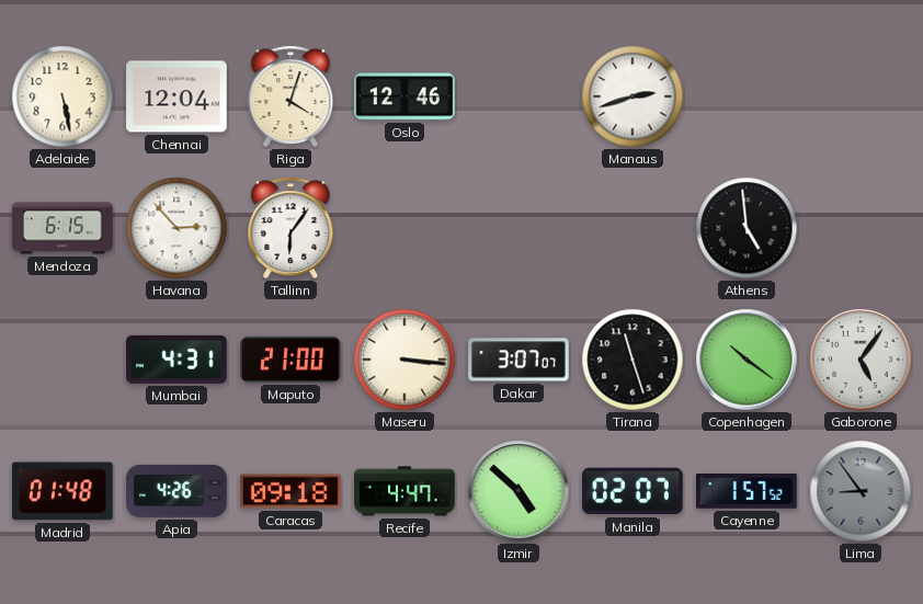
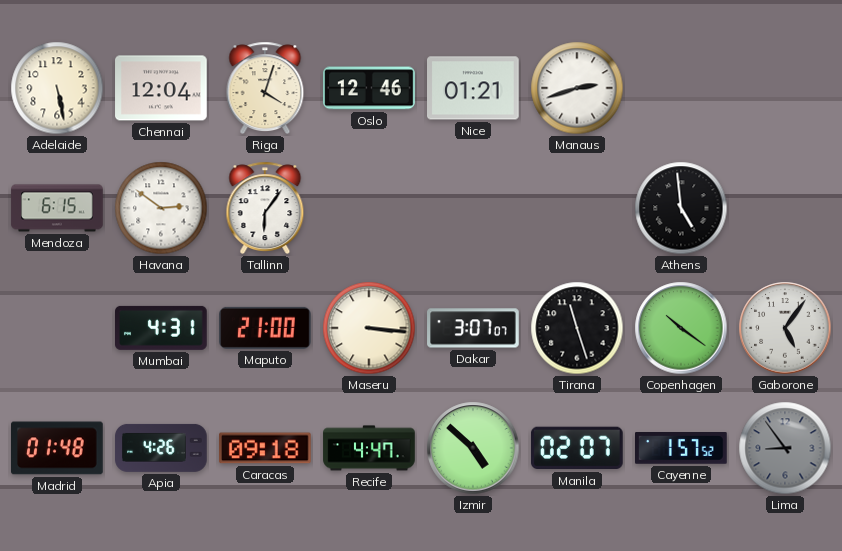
Nice: none -> 01:21
Havana: 2:53 -> 2:51
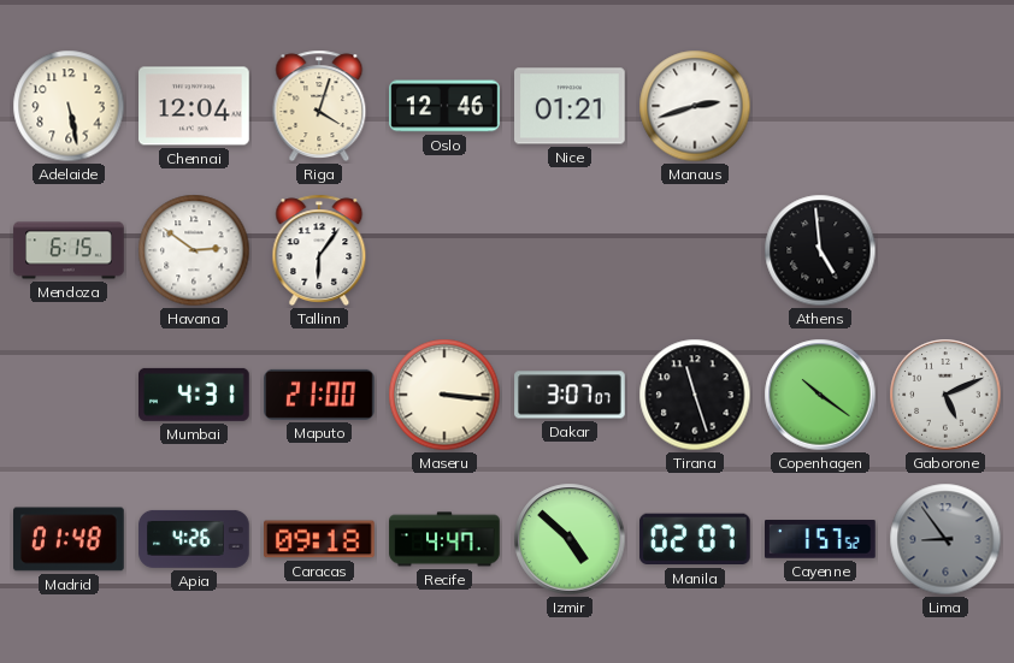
Gaborone: 5:06 -> 5:11
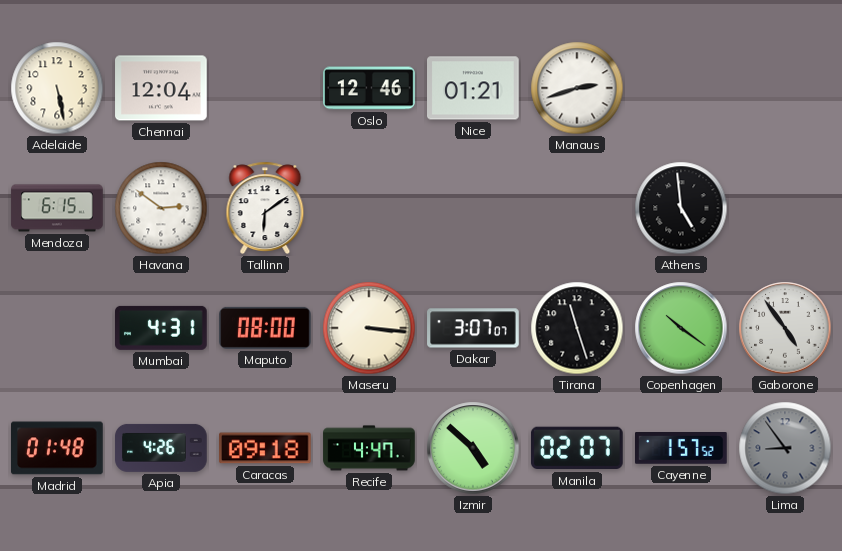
Riga: 4:03 -> none
Tallinn: 6:06 -> 6:09
Maputo: 21:00 -> 08:00
Gaborone: 5:11 -> 4:54
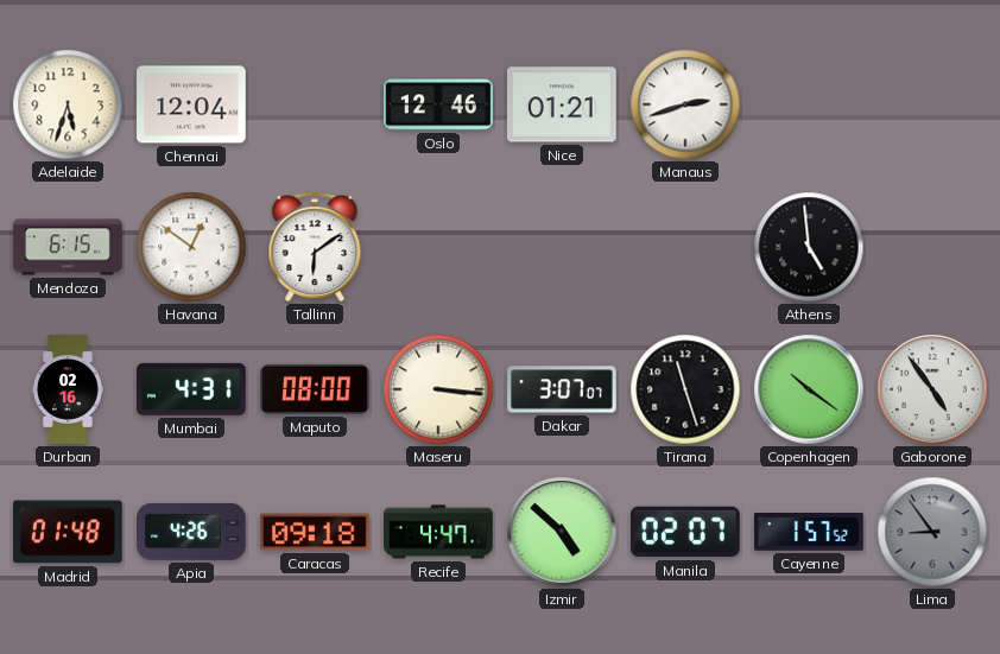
Adelaide: 5:28 -> 5:33
Havana: 2:51 -> 12:51
Durban: none -> 02:16
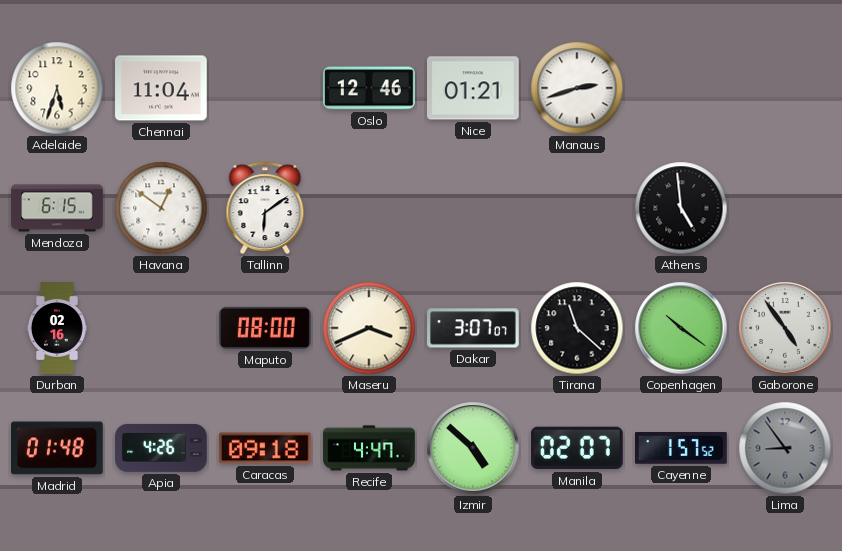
Chennai: 12:04 -> 11:04
Mumbai: 4:31 -> none
Maseru: 3:16 -> 3:41
Tirana: 11:27 -> 11:22
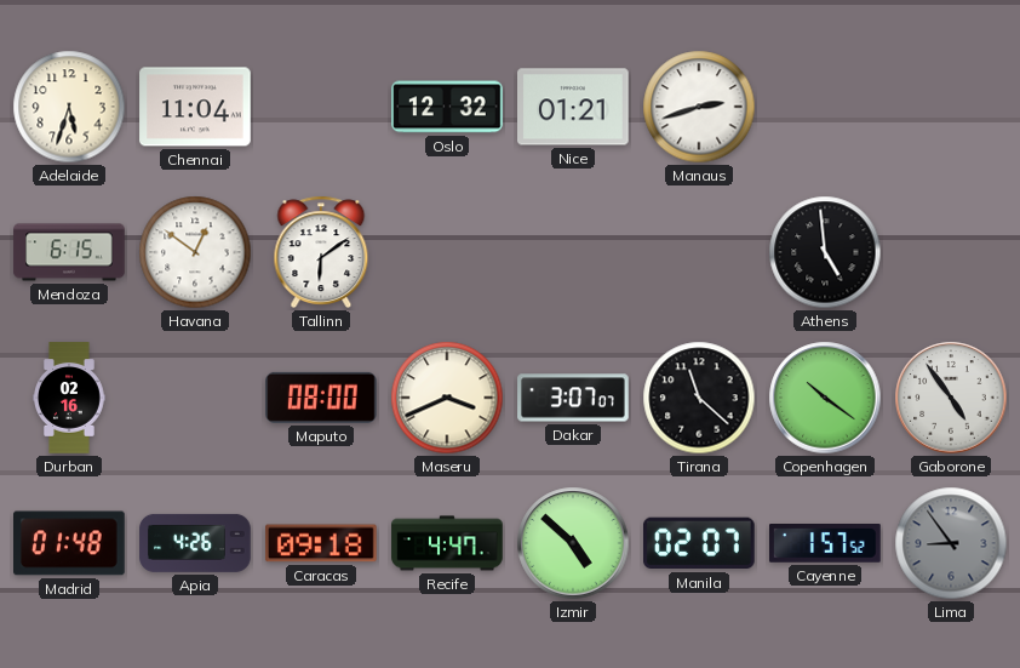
Oslo: 12:46 -> 12:32
